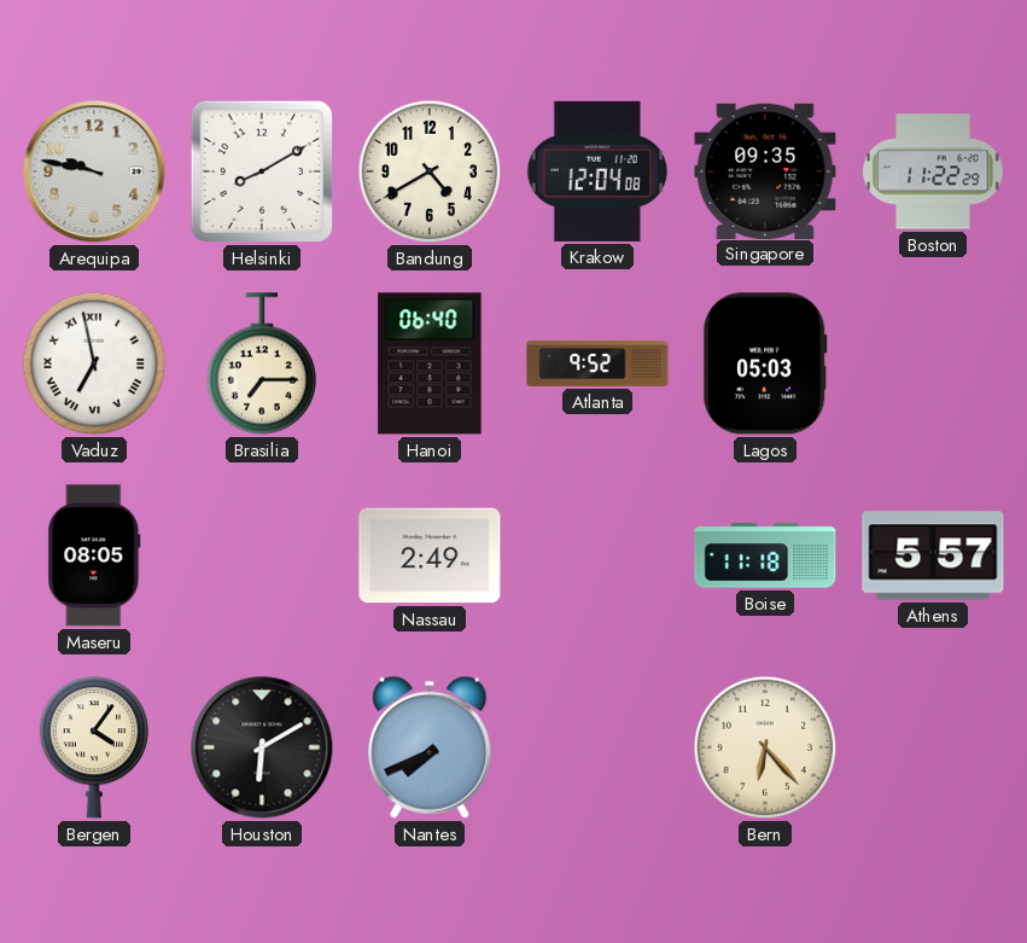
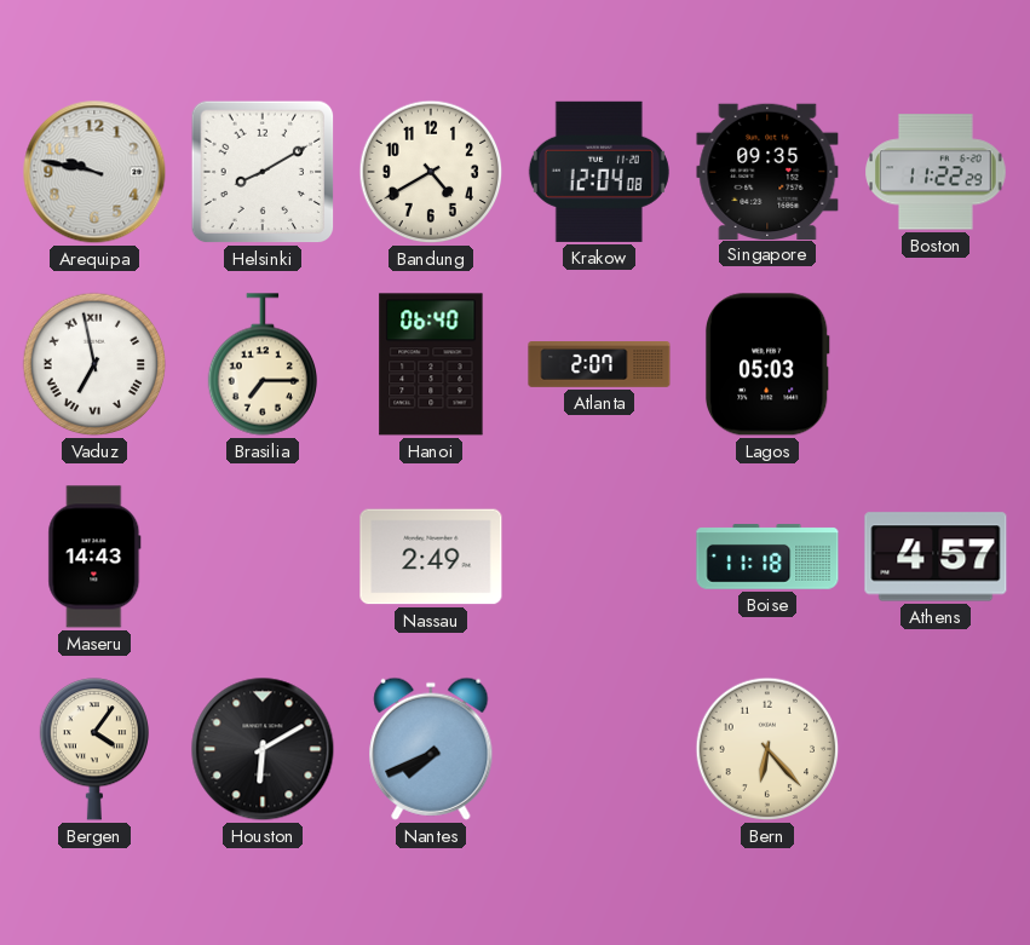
Atlanta: 9:52 -> 2:07
Maseru: 08:05 -> 14:43
Athens: 5:57 -> 4:57
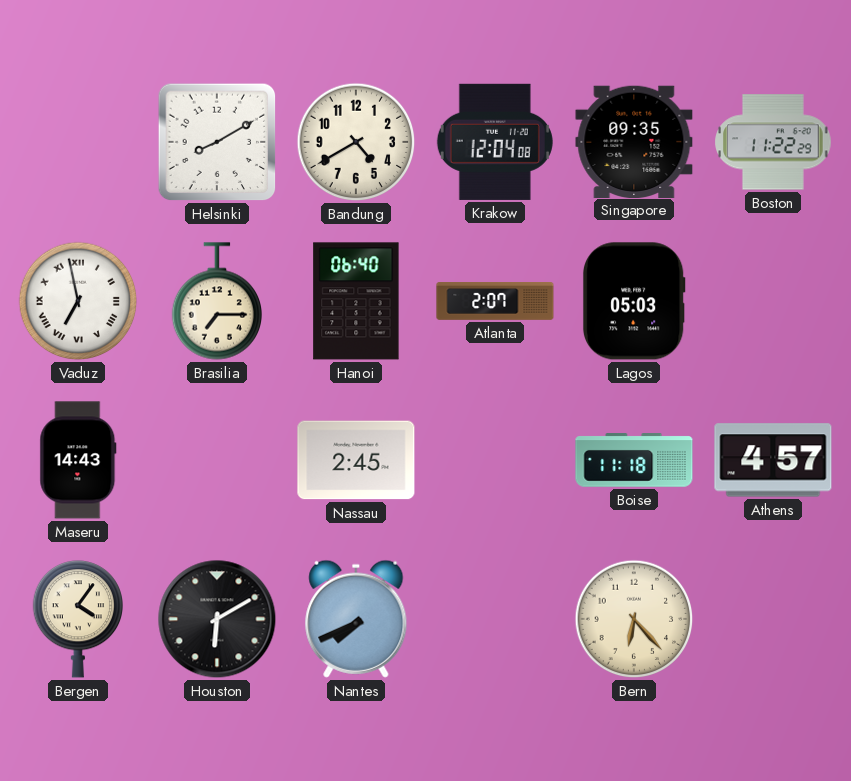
Arequipa: 9:47 -> none
Nassau: 2:49 -> 2:45
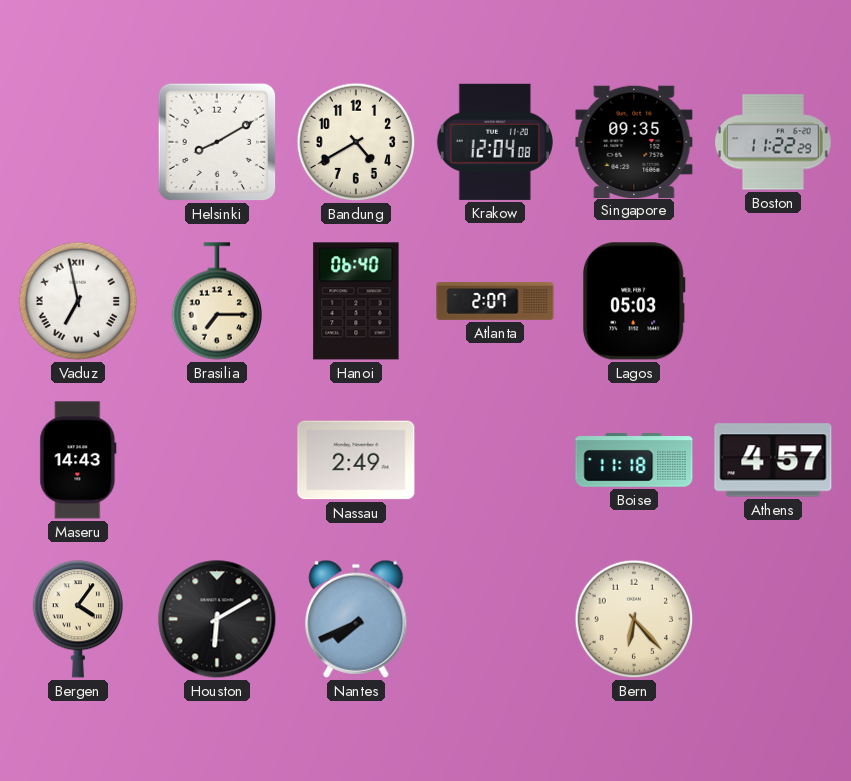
Nassau: 2:45 -> 2:49
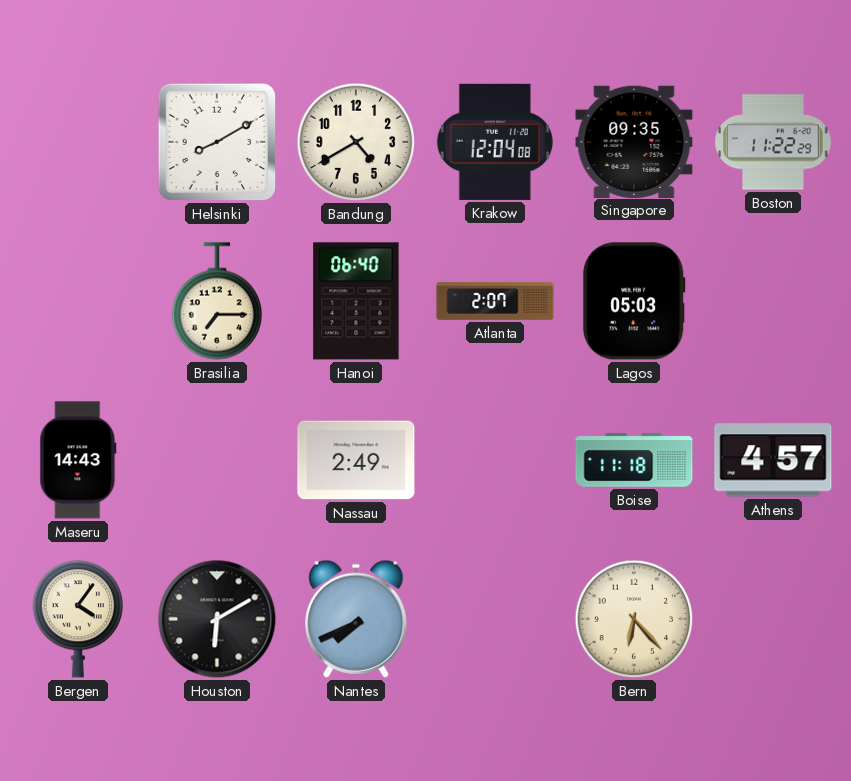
Vaduz: 6:58 -> none
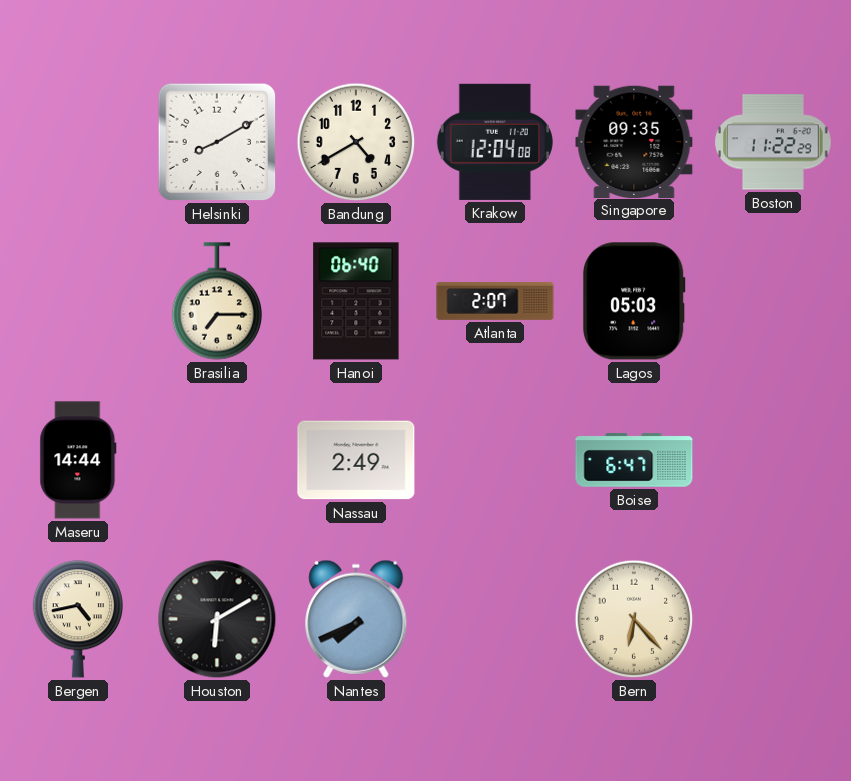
Maseru: 14:43 -> 14:44
Boise: 11:18 -> 6:47
Athens: 4:57 -> none
Bergen: 4:06 -> 4:43
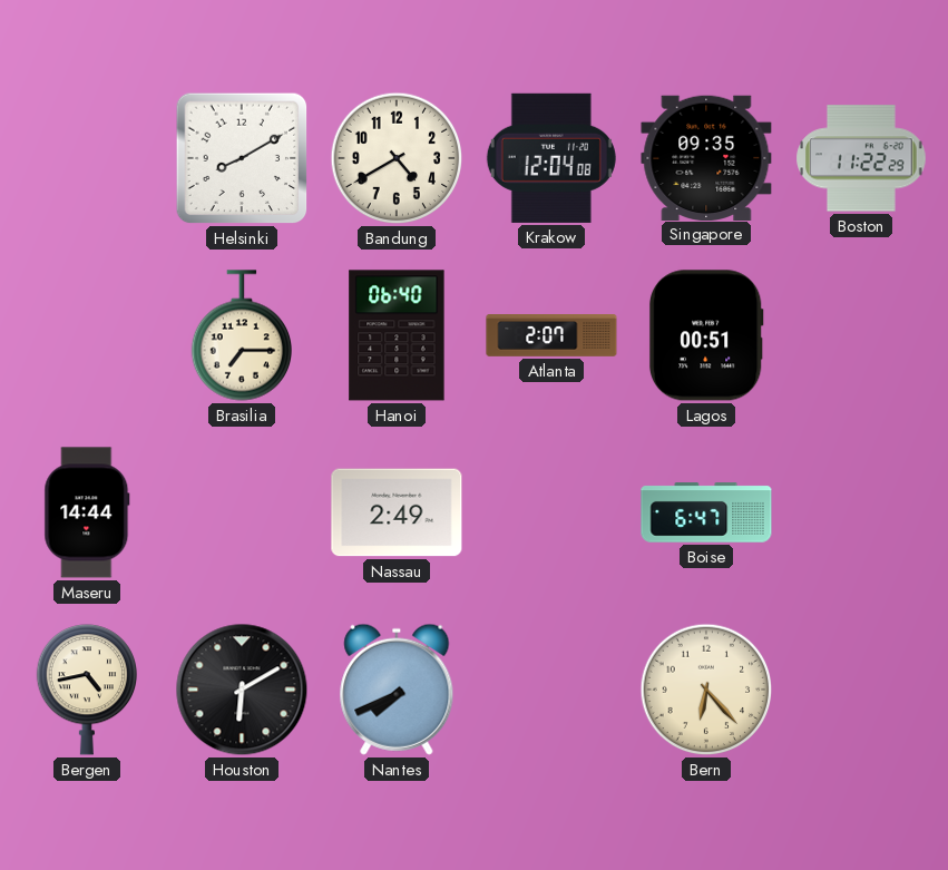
Lagos: 05:03 -> 00:51
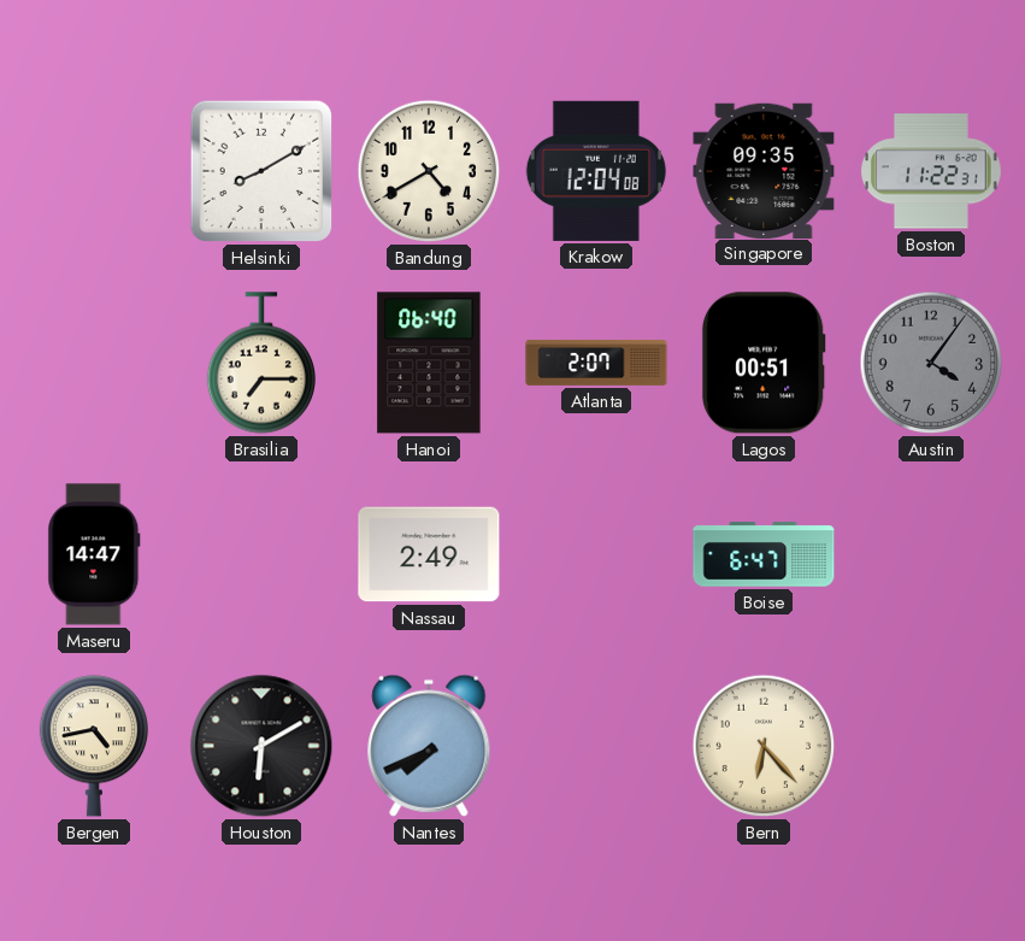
Boston: 11:22:29 -> 11:22:31
Austin: none -> 4:06
Maseru: 14:44 -> 14:47
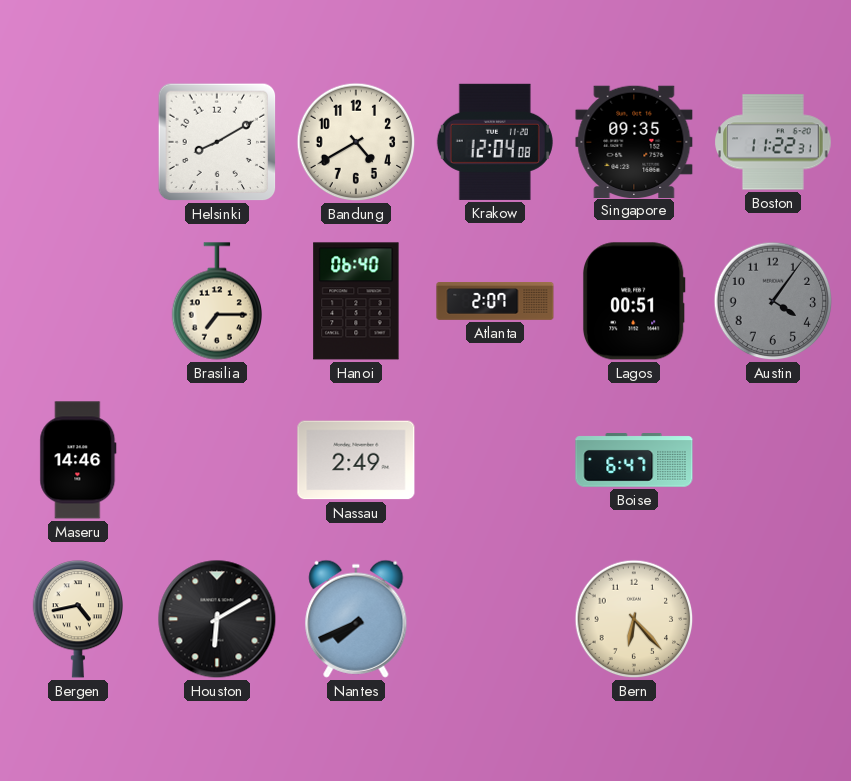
Maseru: 14:47 -> 14:46
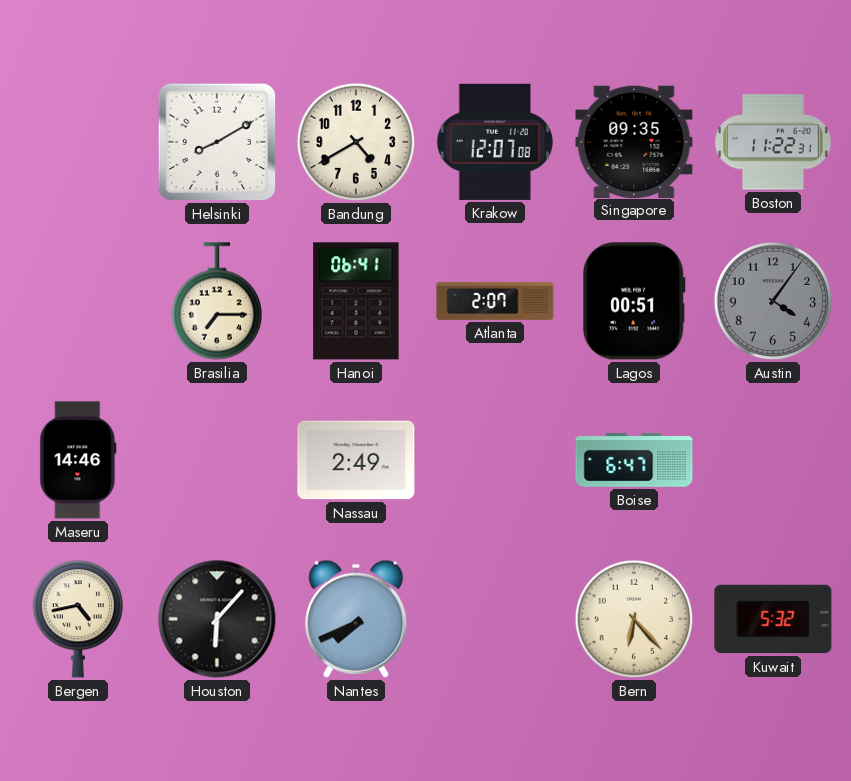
Krakow: 12:04 -> 12:07
Hanoi: 06:40 -> 06:41
Houston: 6:10 -> 6:07
Kuwait: none -> 5:32
